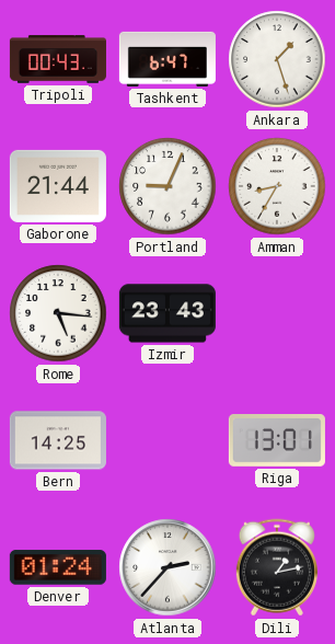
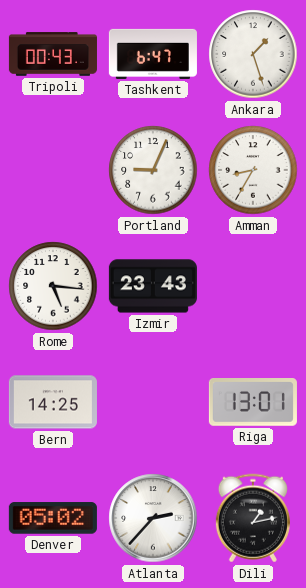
Gaborone: 21:44 -> none
Denver: 01:24 -> 05:02
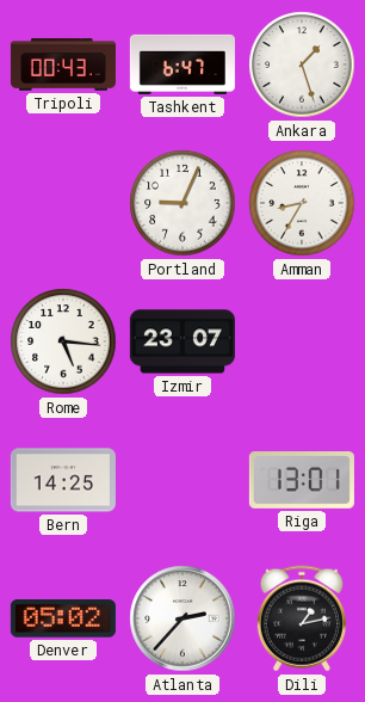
Izmir: 23:43 -> 23:07
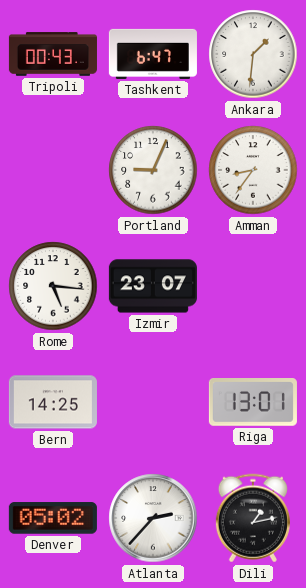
Ankara: 1:27 -> 1:31
Amman: 8:35 -> 8:36
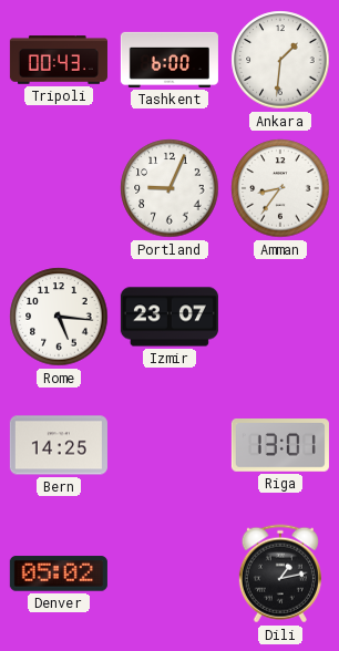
Tashkent: 6:47 -> 6:00
Atlanta: 2:37 -> none
